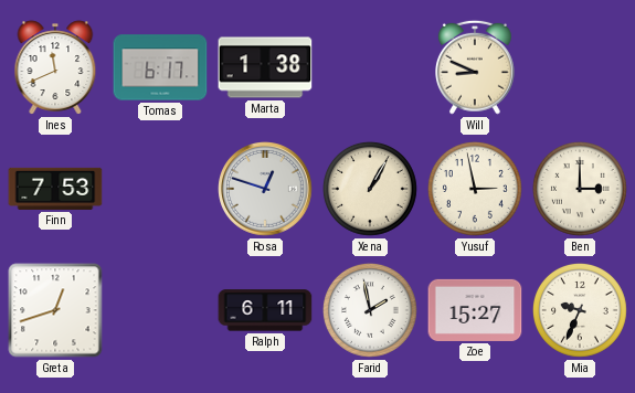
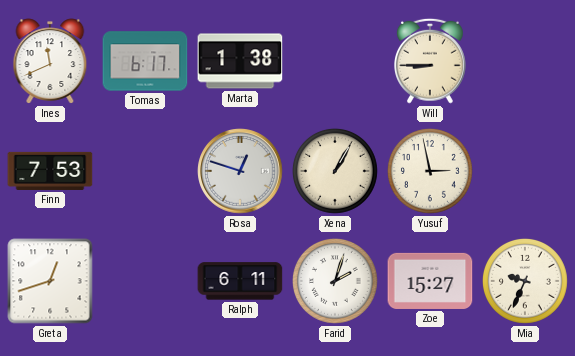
Will: 8:49 -> 8:45
Ben: 3:00 -> none
Farid: 1:58 -> 2:03
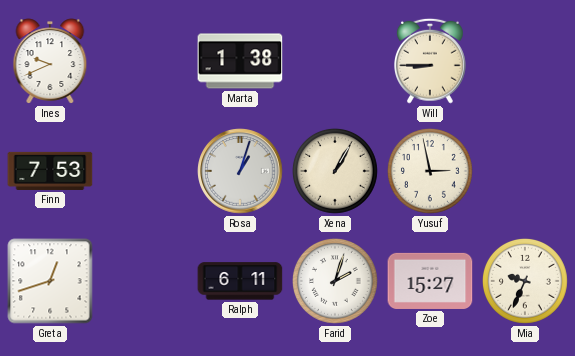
Ines: 11:41 -> 9:41
Tomas: 6:17 -> none
Rosa: 12:48 -> 1:03
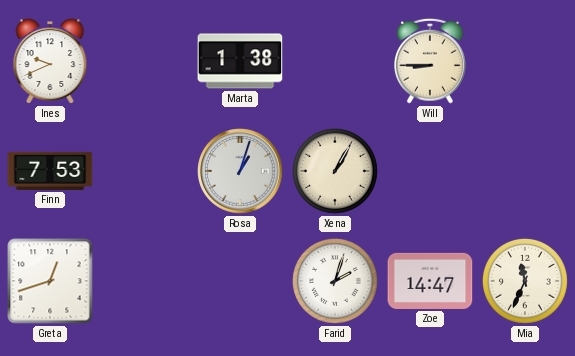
Yusuf: 2:58 -> none
Ralph: 6:11 -> none
Zoe: 15:27 -> 14:47
Mia: 9:34 -> 11:34
